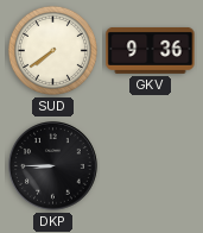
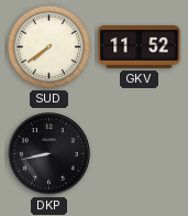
GKV: 9:36 -> 11:52
DKP: 8:45 -> 8:43
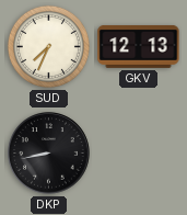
SUD: 7:39 -> 7:34
GKV: 11:52 -> 12:13
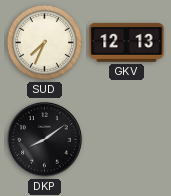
DKP: 8:43 -> 8:09
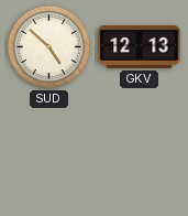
SUD: 7:34 -> 4:52
DKP: 8:09 -> none
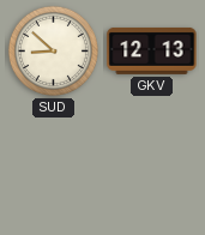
SUD: 4:52 -> 8:52
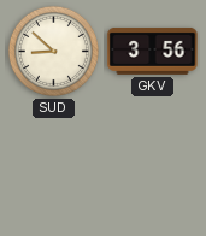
GKV: 12:13 -> 3:56
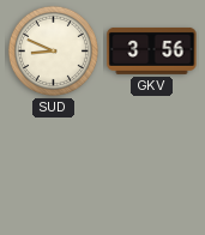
SUD: 8:52 -> 8:49
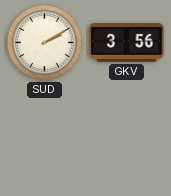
SUD: 8:49 -> 2:10
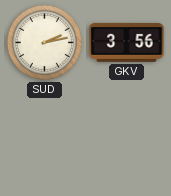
SUD: 2:10 -> 2:13
